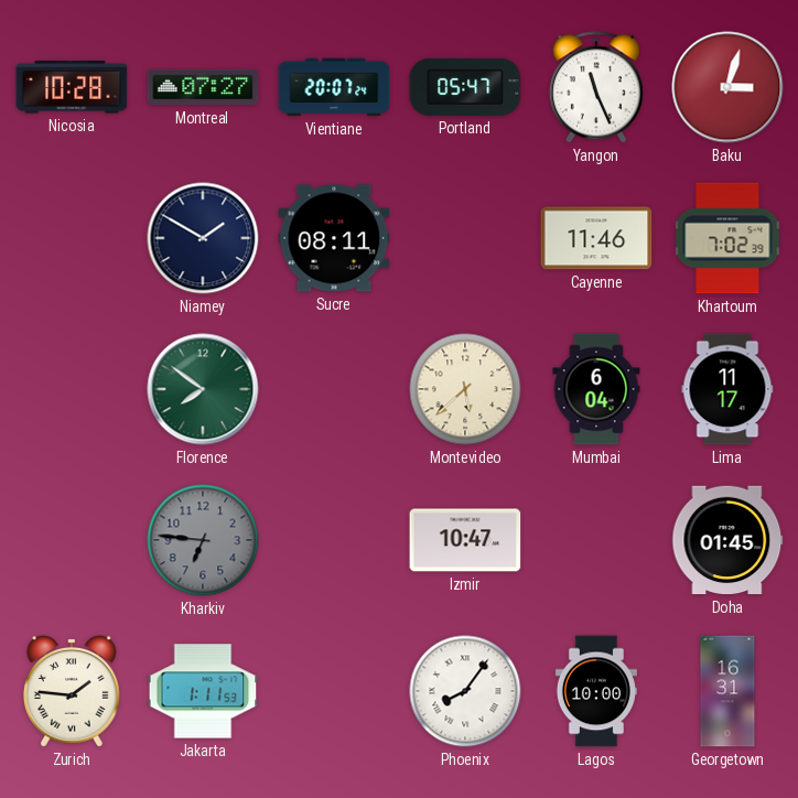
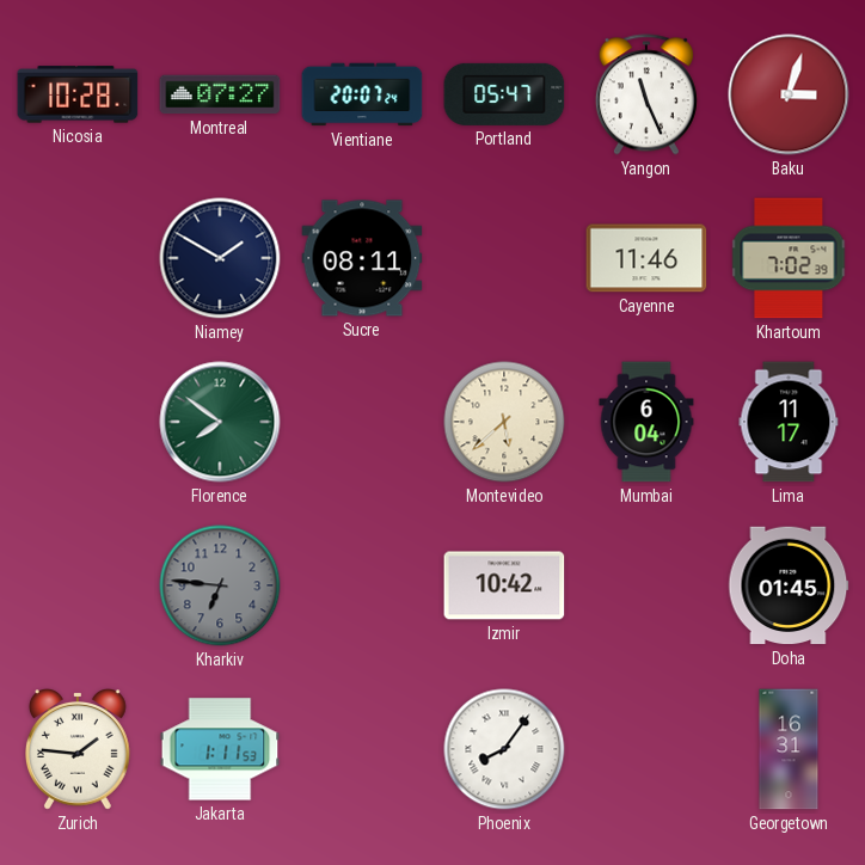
Izmir: 10:47 -> 10:42
Lagos: 10:00 -> none
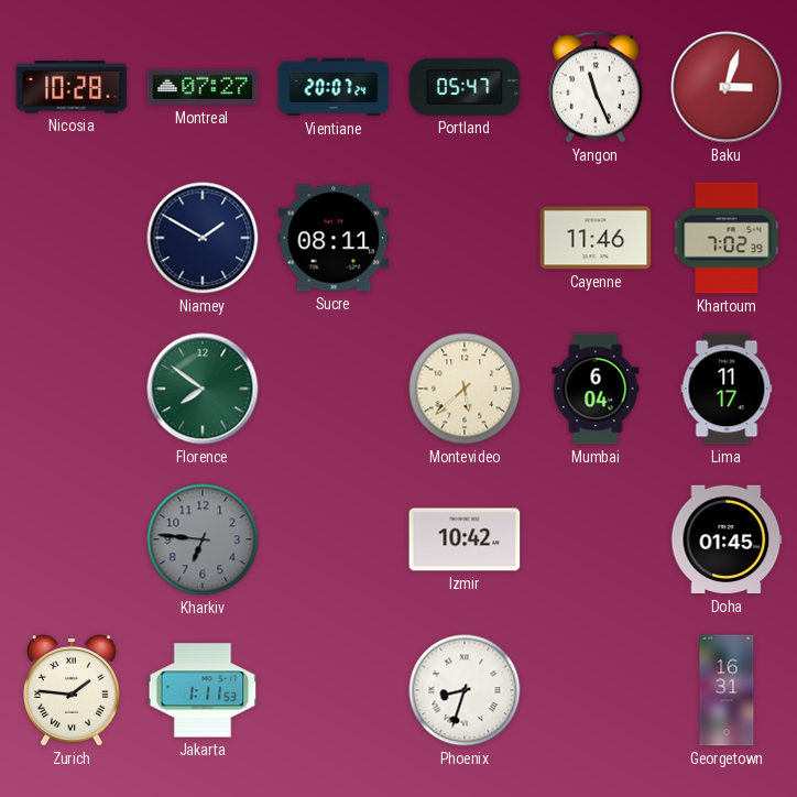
Phoenix: 8:06 -> 8:33
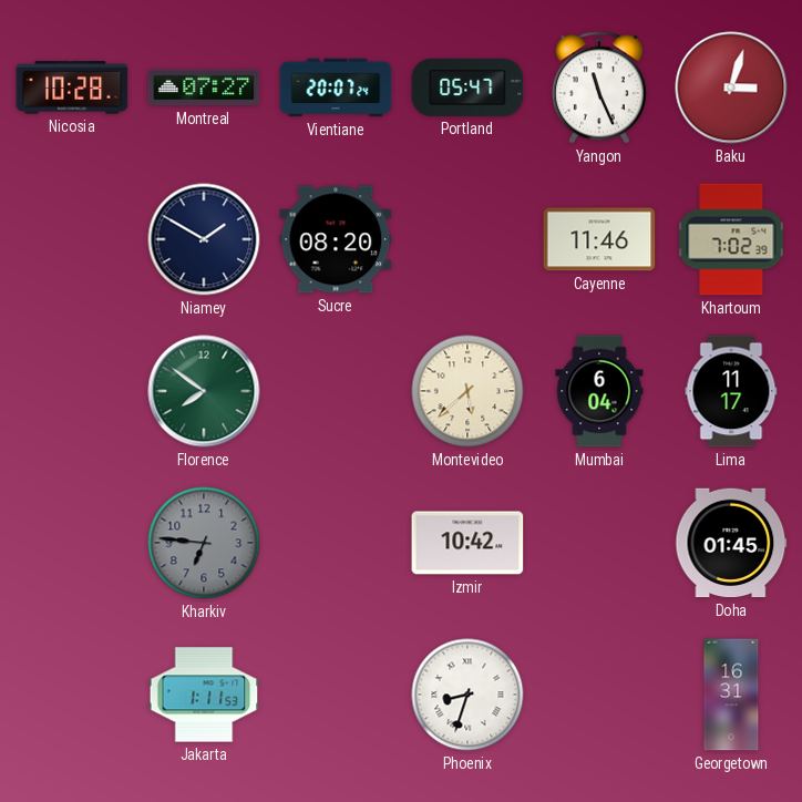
Sucre: 08:11 -> 08:20
Zurich: 1:46 -> none
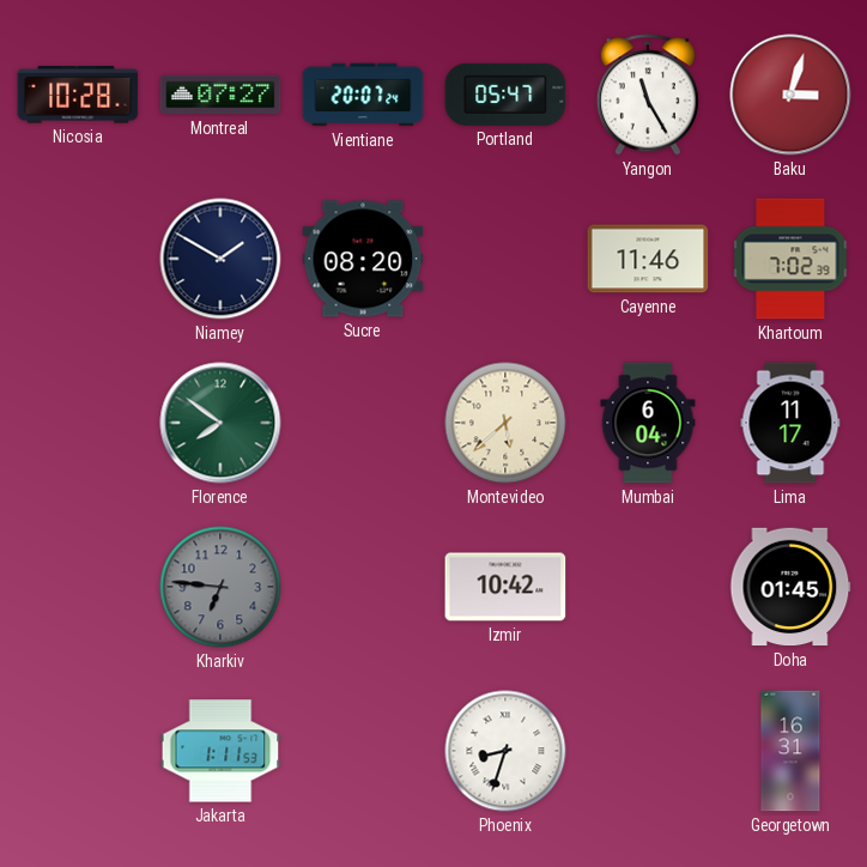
Yangon: 11:26 -> 11:25
